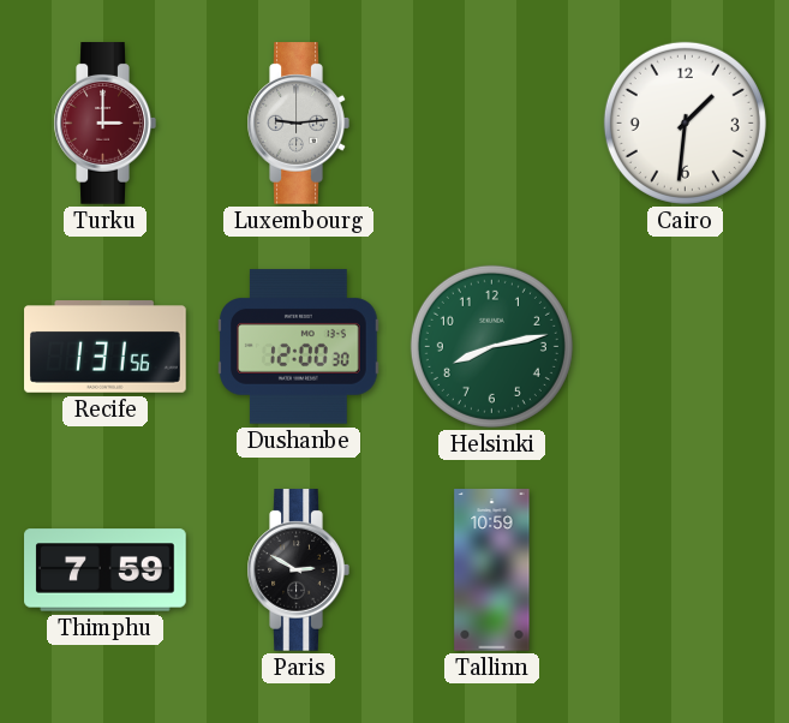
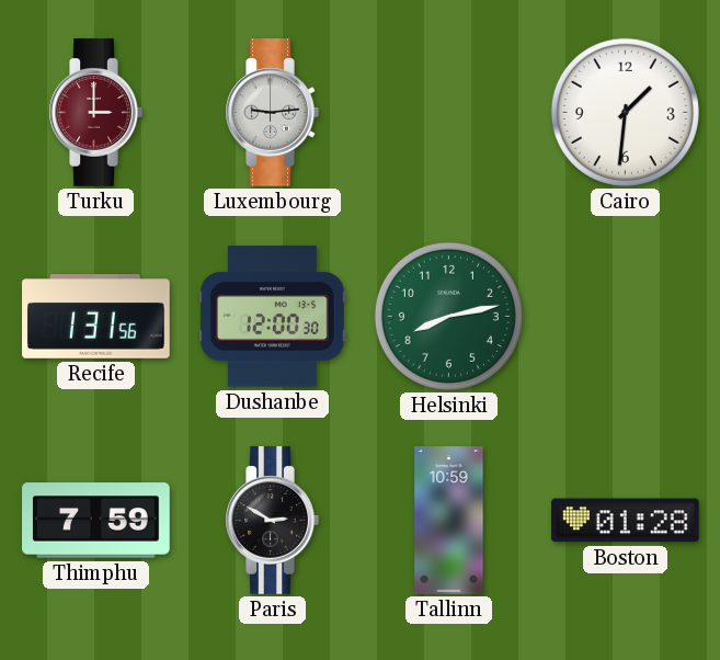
Boston: none -> 01:28
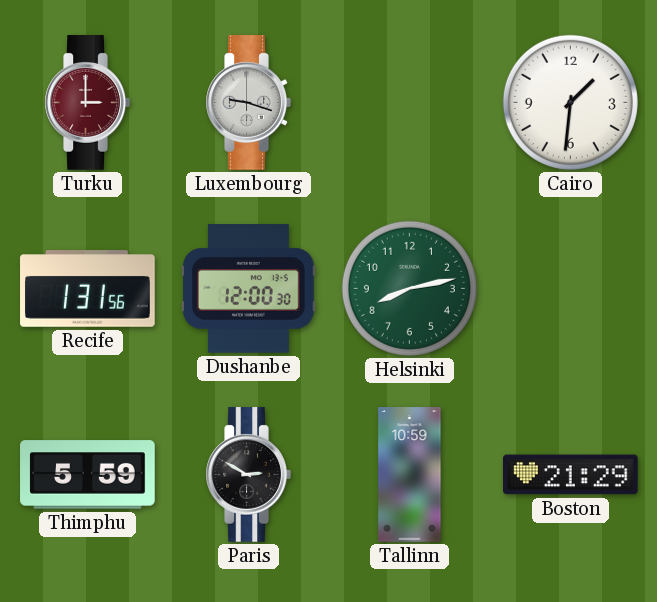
Luxembourg: 9:14 -> 9:18
Thimphu: 7:59 -> 5:59
Boston: 01:28 -> 21:29
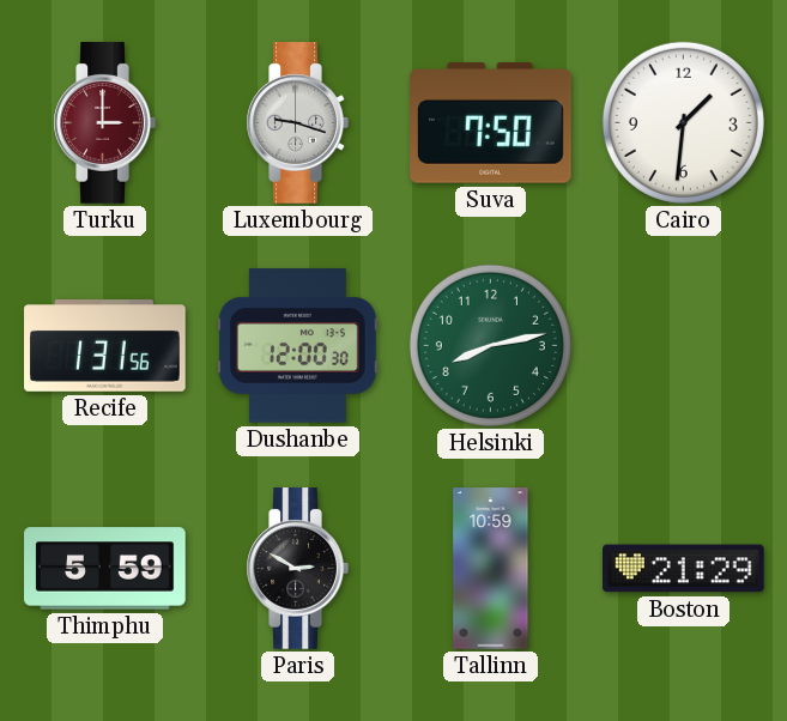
Suva: none -> 7:50
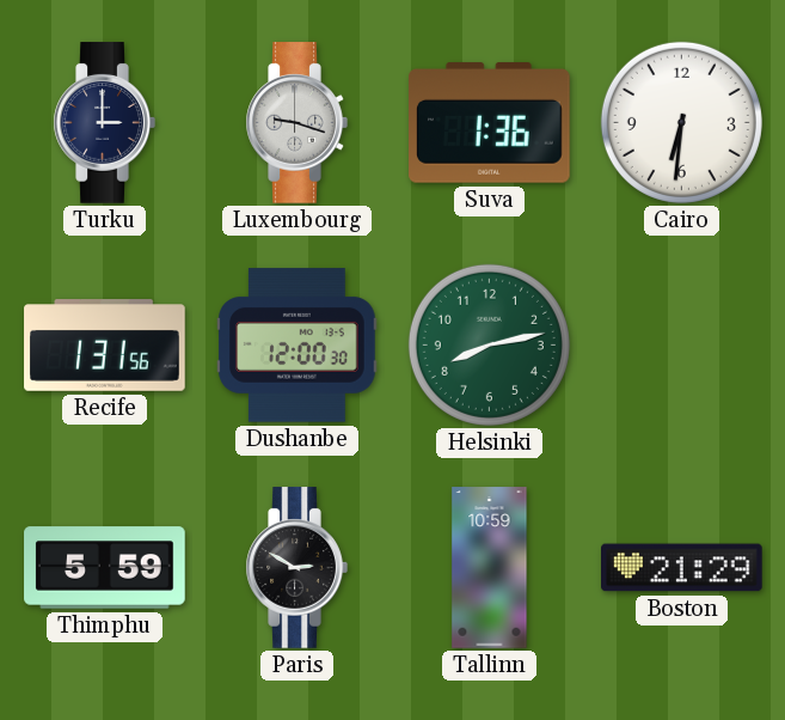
Turku dial: burgundy -> navy
Suva: 7:50 -> 1:36
Cairo: 1:31 -> 6:31
